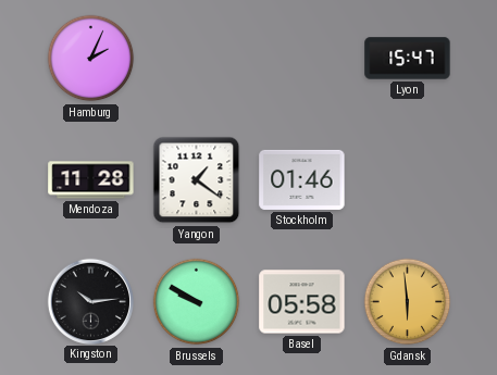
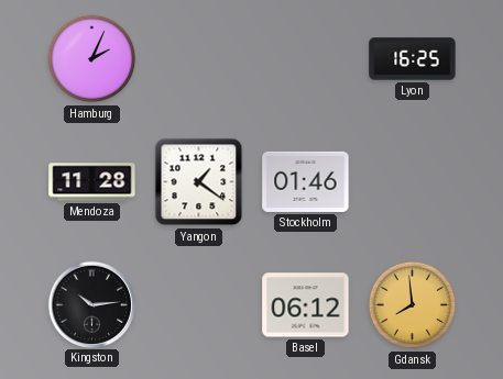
Lyon: 15:47 -> 16:25
Brussels: 9:50 -> none
Basel: 05:58 -> 06:12
Gdansk: 5:59 -> 7:59
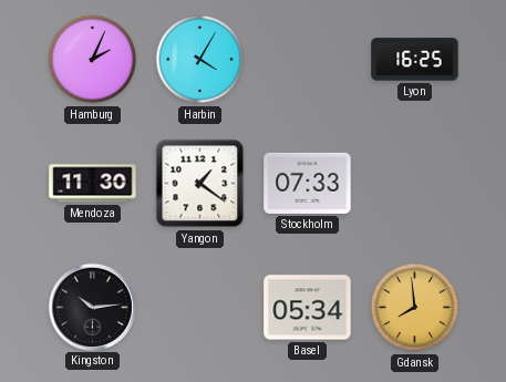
Harbin: none -> 4:05
Mendoza: 11:28 -> 11:30
Stockholm: 01:46 -> 07:33
Basel: 06:12 -> 05:34
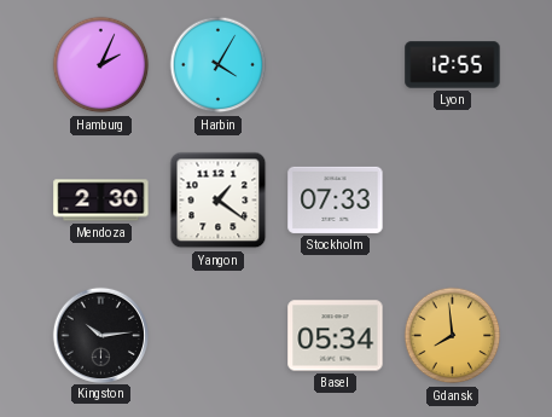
Lyon: 16:25 -> 12:55
Mendoza: 11:30 -> 2:30
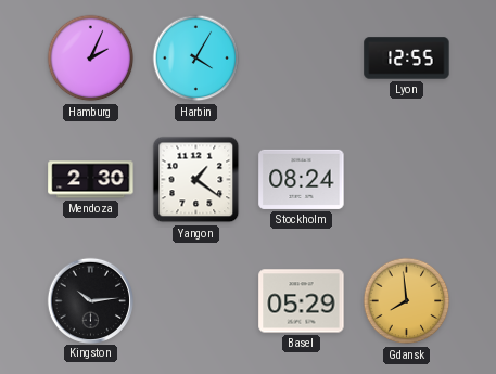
Stockholm: 07:33 -> 08:24
Basel: 05:34 -> 05:29
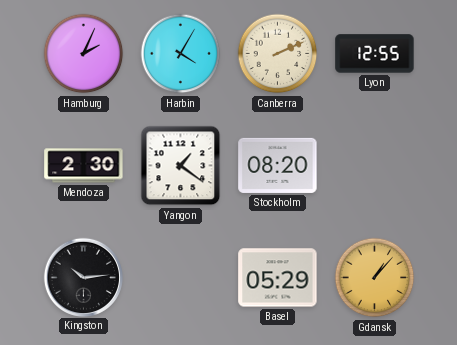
Canberra: none -> 2:11
Stockholm: 08:24 -> 08:20
Gdansk: 7:59 -> 1:07
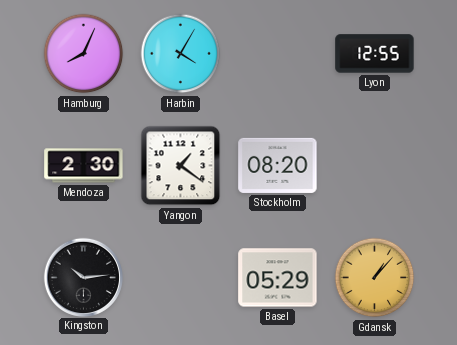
Hamburg: 2:04 -> 8:04
Canberra: 2:11 -> none
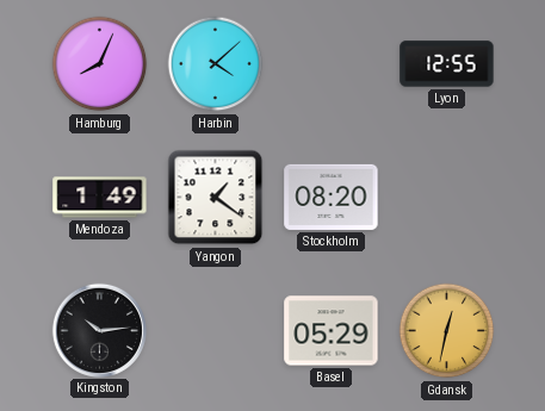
Harbin: 4:05 -> 4:08
Mendoza: 2:30 -> 1:49
Gdansk: 1:07 -> 12:32
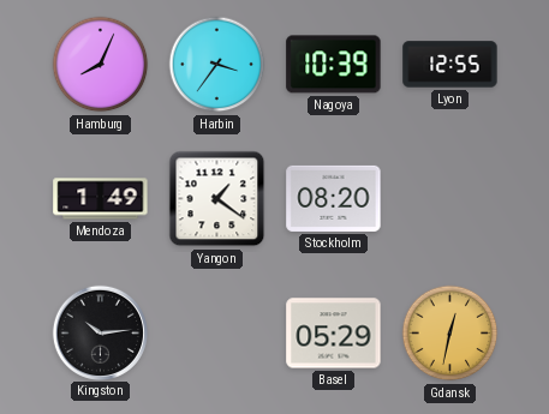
Harbin: 4:08 -> 3:36
Nagoya: none -> 10:39
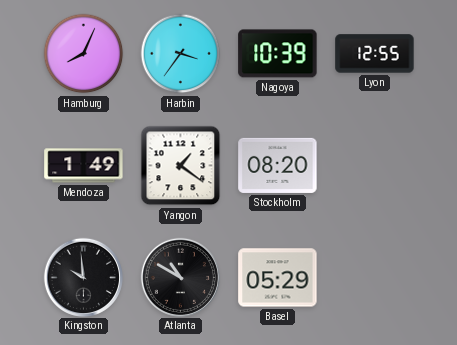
Kingston: 10:14 -> 9:59
Atlanta: none -> 10:50
Gdansk: 12:32 -> none
